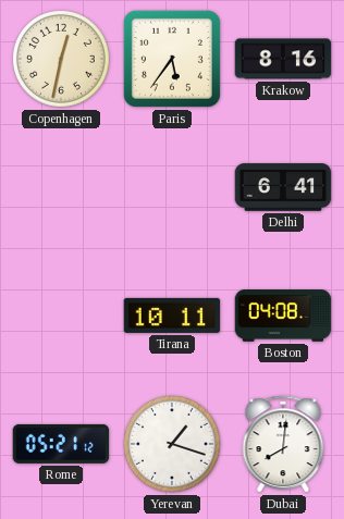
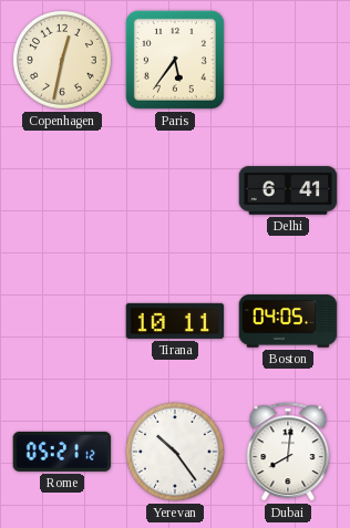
Krakow: 8:16 -> none
Boston: 04:08 -> 04:05
Yerevan: 1:18 -> 10:24
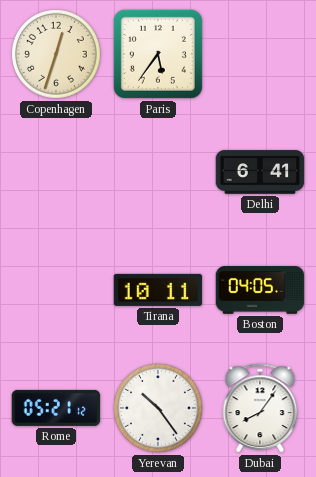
Copenhagen: 12:32 -> 12:33
Dubai: 8:01 -> 8:06
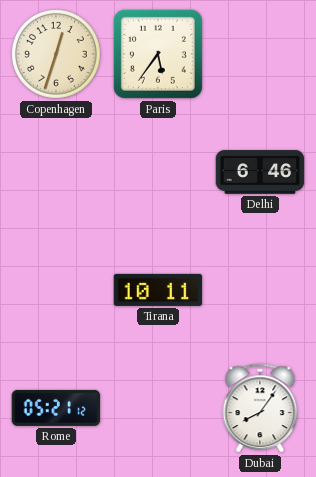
Delhi: 6:41 -> 6:46
Boston: 04:05 -> none
Yerevan: 10:24 -> none
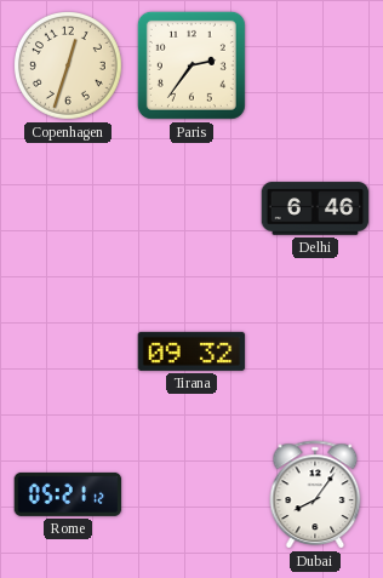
Paris: 5:36 -> 2:36
Tirana: 10:11 -> 09:32
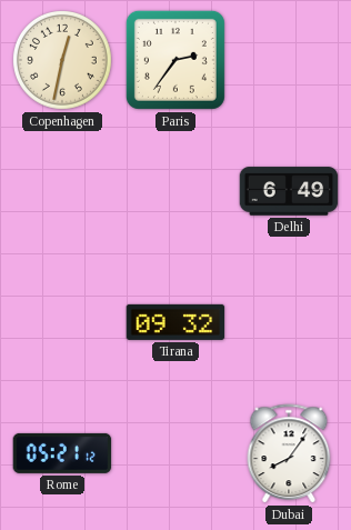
Copenhagen: 12:33 -> 12:32
Delhi: 6:46 -> 6:49
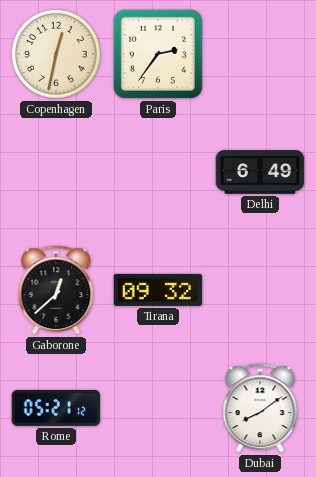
Gaborone: none -> 12:38
Dubai: 8:06 -> 8:09
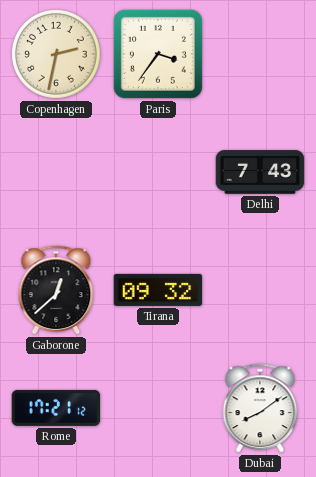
Copenhagen: 12:32 -> 2:32
Paris: 2:36 -> 3:36
Delhi: 6:49 -> 7:43
Rome: 05:21 -> 17:21
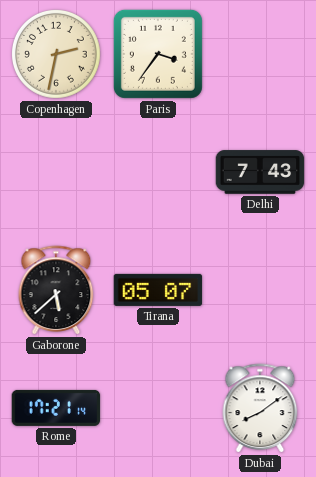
Gaborone: 12:38 -> 5:38
Tirana: 09:32 -> 05:07
Rome: 17:21:12 -> 17:21:14
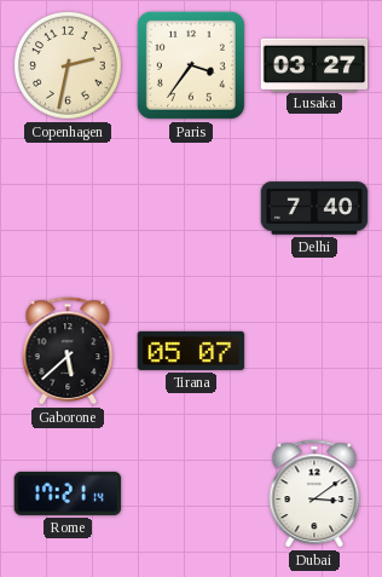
Lusaka: none -> 03:27
Delhi: 7:43 -> 7:40
Dubai: 8:09 -> 3:09
